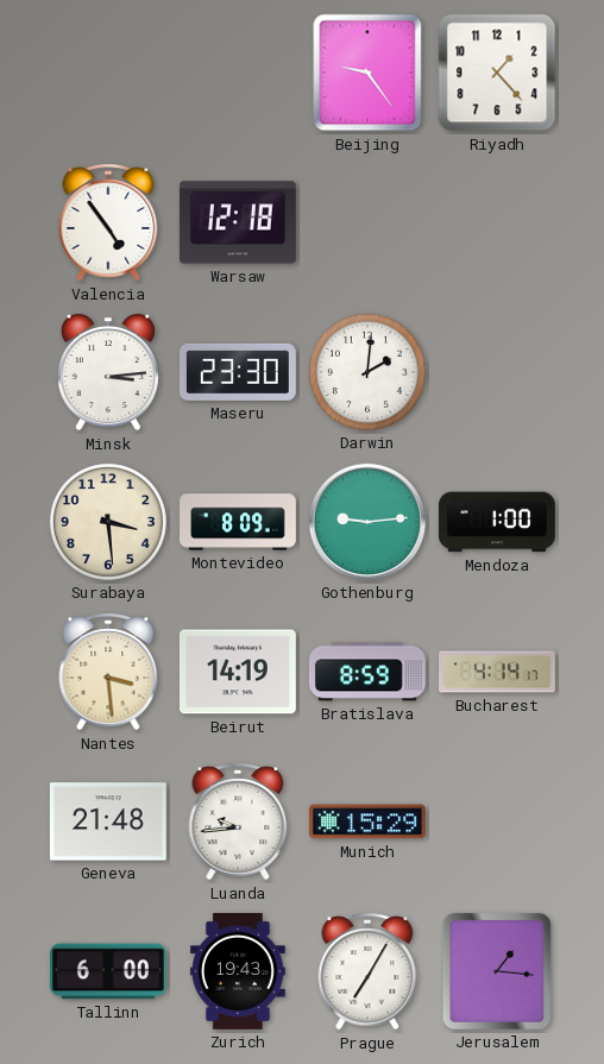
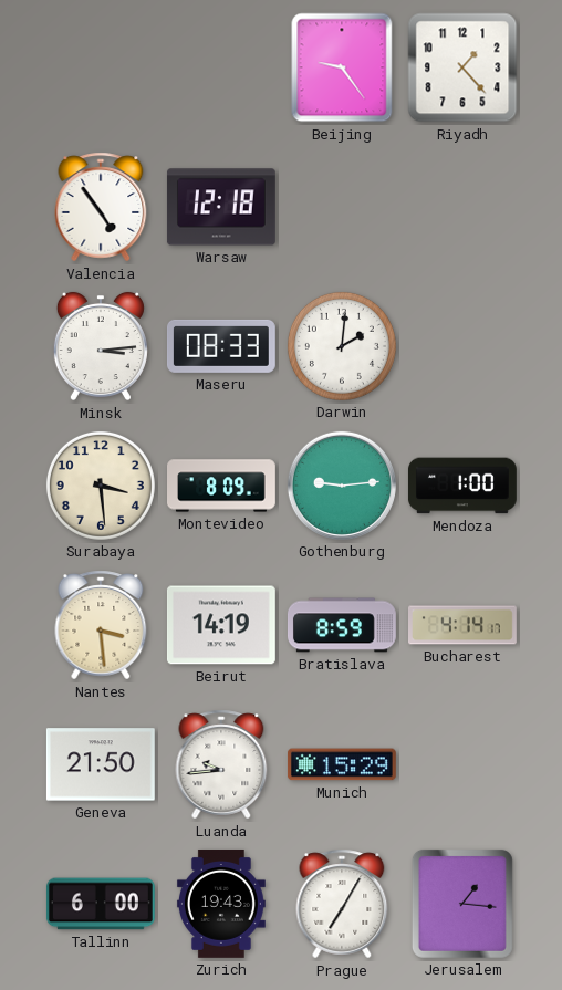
Maseru: 23:30 -> 08:33
Geneva: 21:48 -> 21:50
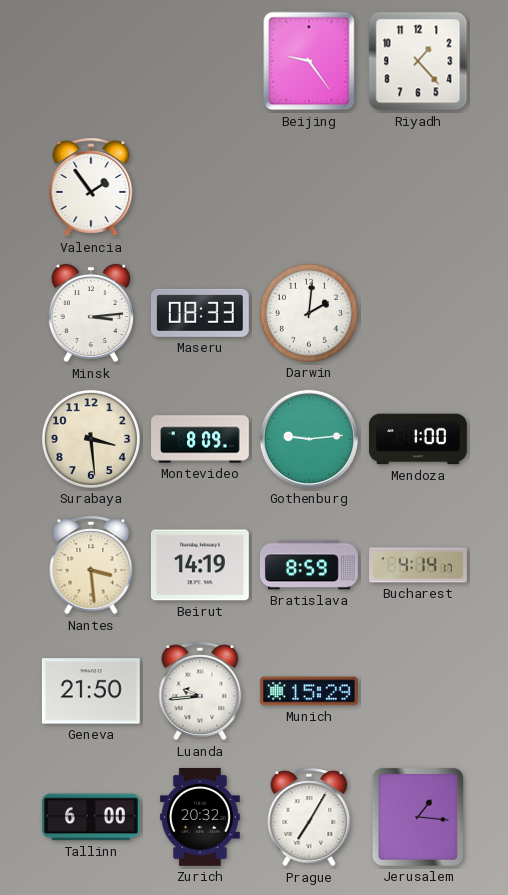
Valencia: 4:54 -> 1:54
Warsaw: 12:18 -> none
Zurich: 19:43 -> 20:32
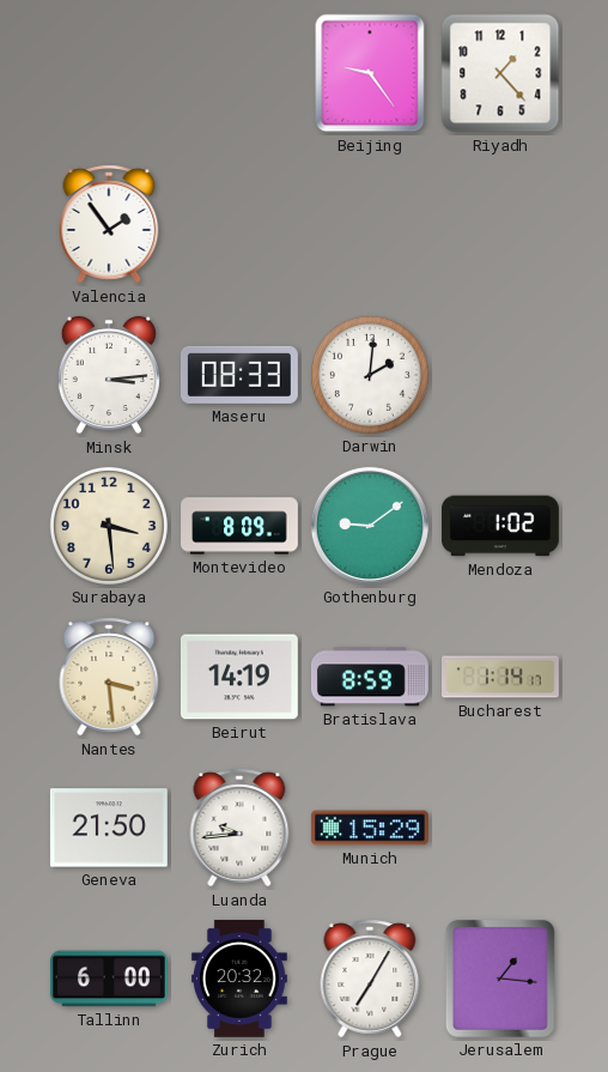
Gothenburg: 9:14 -> 9:09
Mendoza: 1:00 -> 1:02
Bucharest: 4:14 -> 1:14
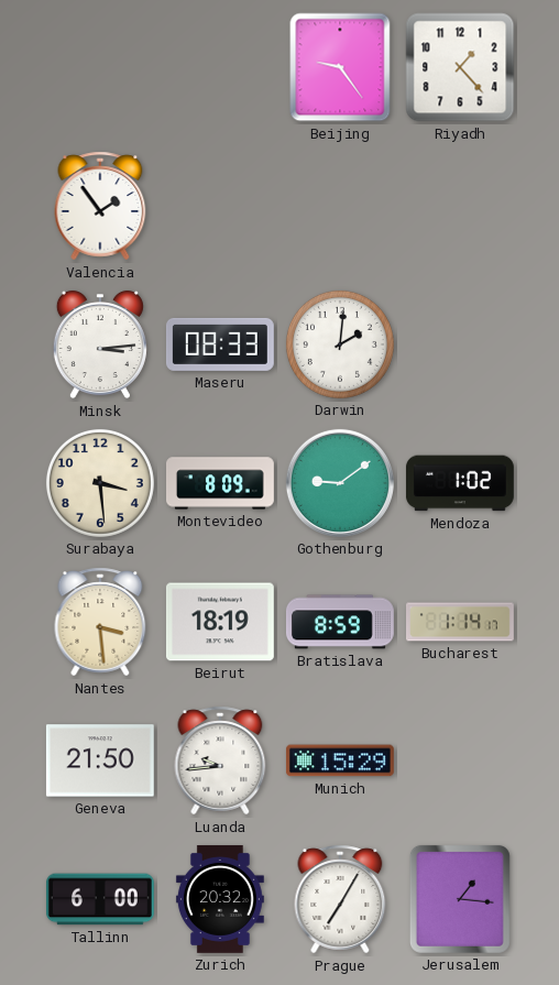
Beirut: 14:19 -> 18:19
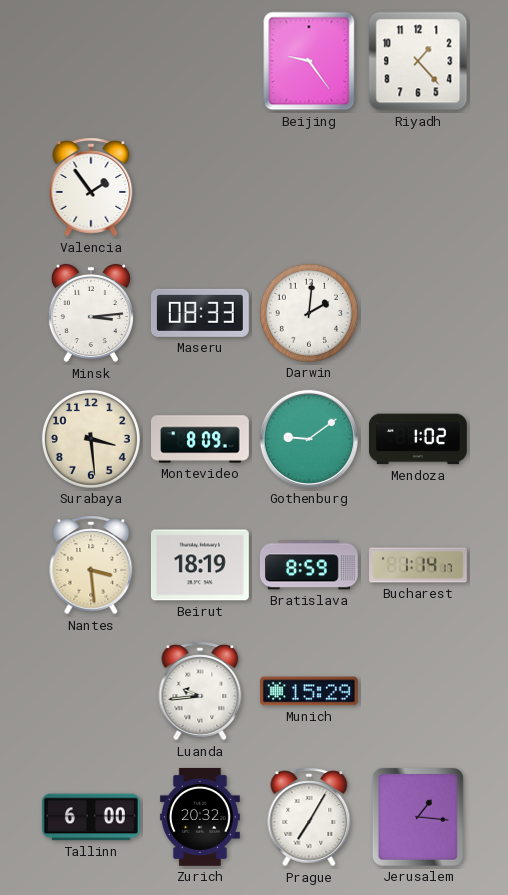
Geneva: 21:50 -> none
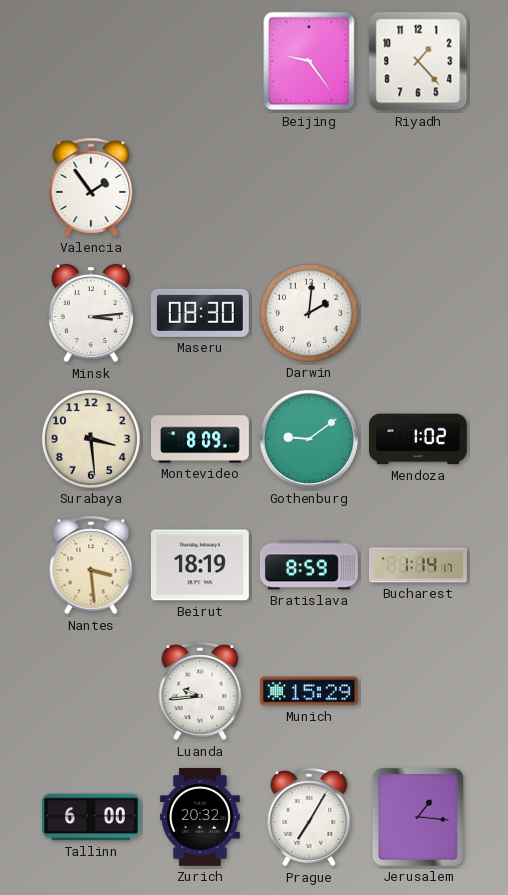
Maseru: 08:33 -> 08:30
